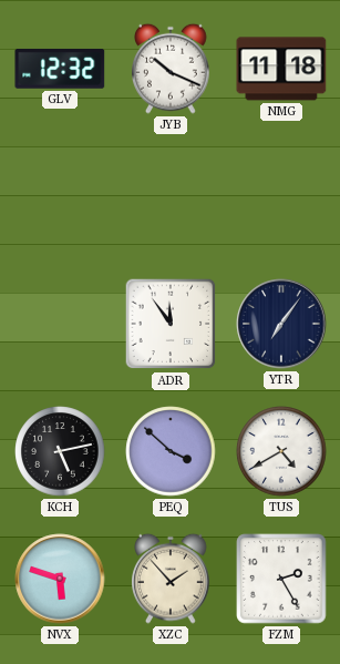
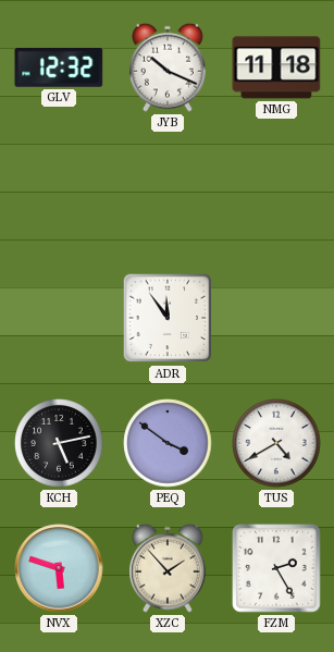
YTR: 7:06 -> none
PEQ: 3:52 -> 3:51
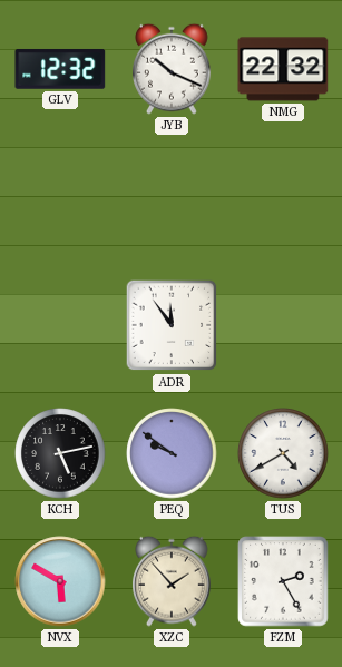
NMG: 11:18 -> 22:32
PEQ: 3:51 -> 9:51
NVX: 5:48 -> 5:50
